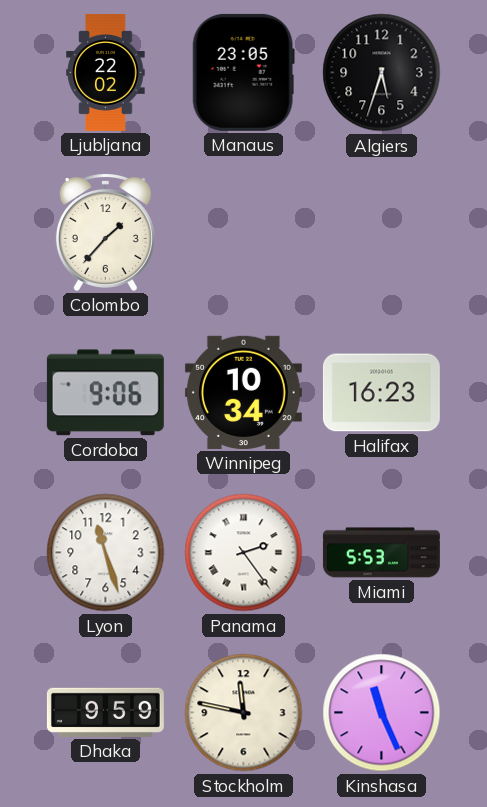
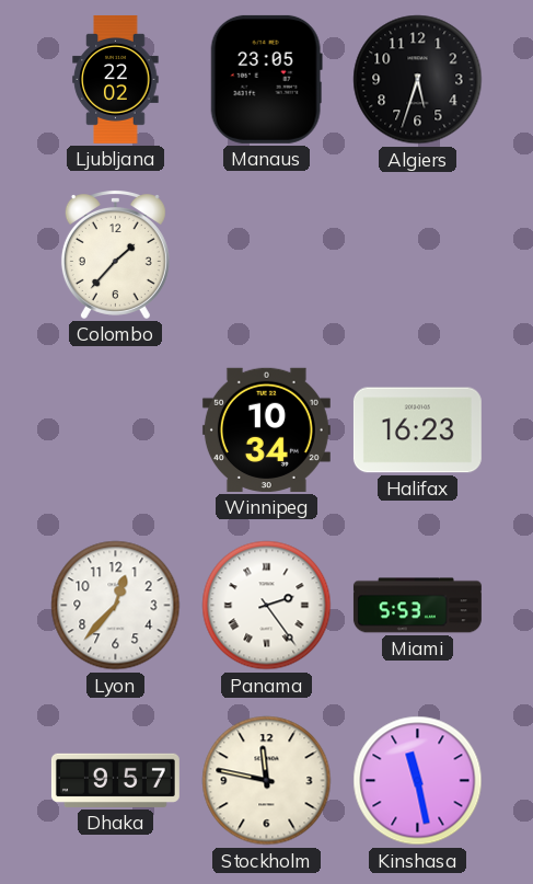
Cordoba: 9:06 -> none
Lyon: 11:27 -> 12:37
Dhaka: 9:59 -> 9:57
Kinshasa: 11:26 -> 11:28
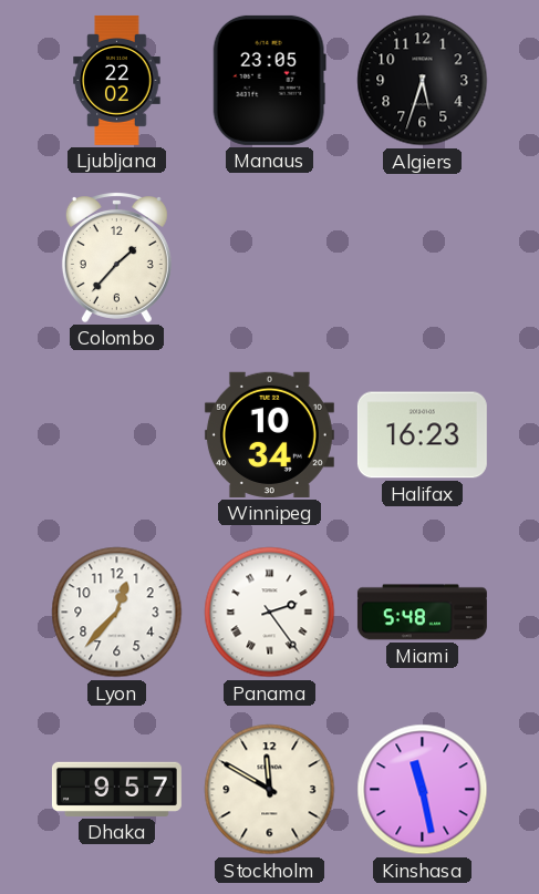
Miami: 5:53 -> 5:48
Stockholm: 11:47 -> 11:50
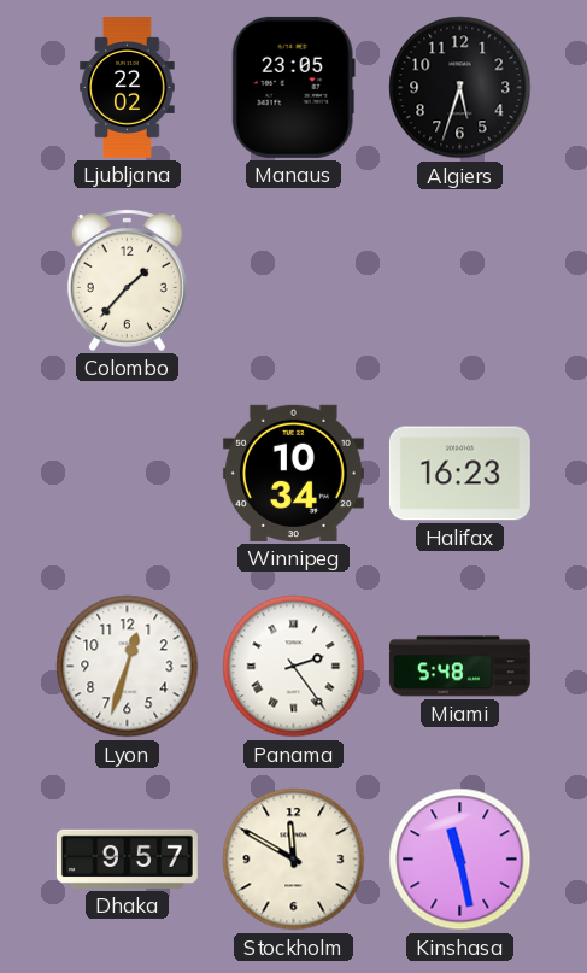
Lyon: 12:37 -> 12:33
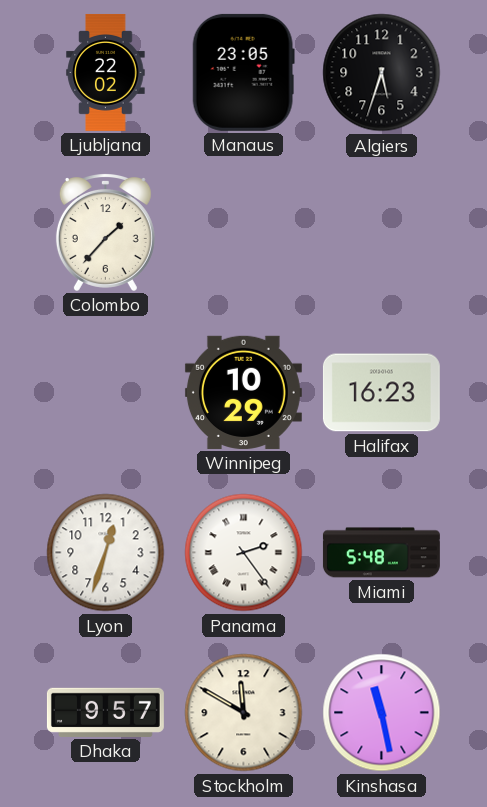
Winnipeg: 10:34 -> 10:29
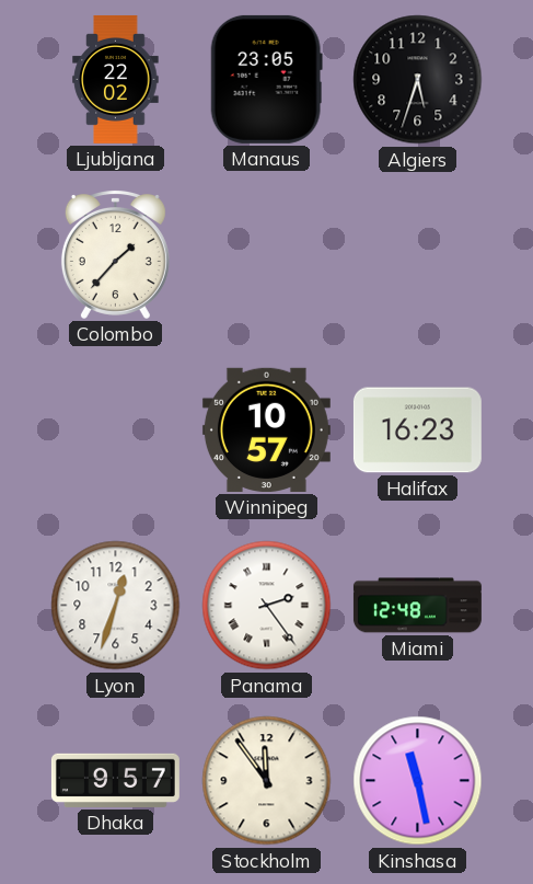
Winnipeg: 10:29 -> 10:57
Miami: 5:48 -> 12:48
Stockholm: 11:50 -> 11:54
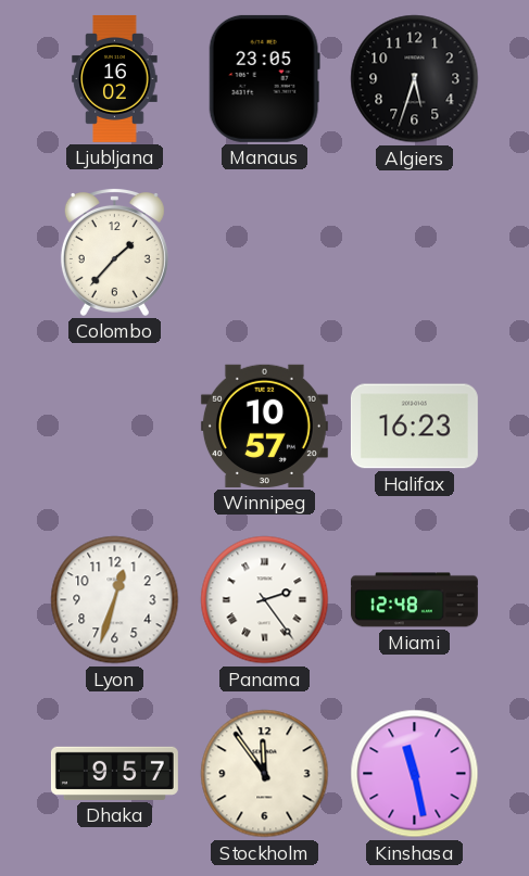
Ljubljana: 22:02 -> 16:02
